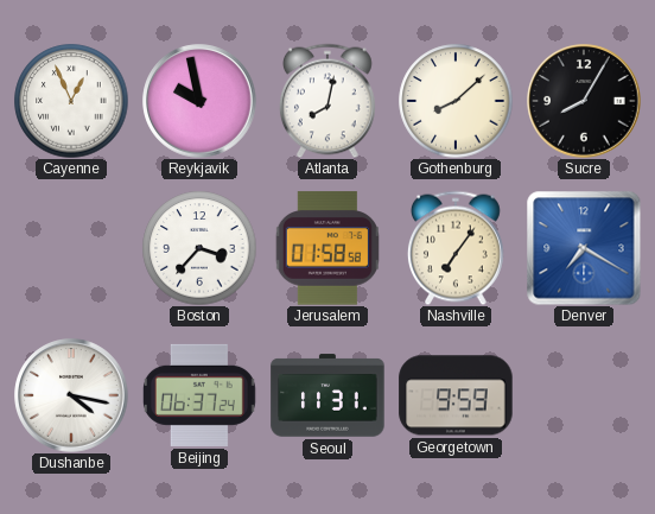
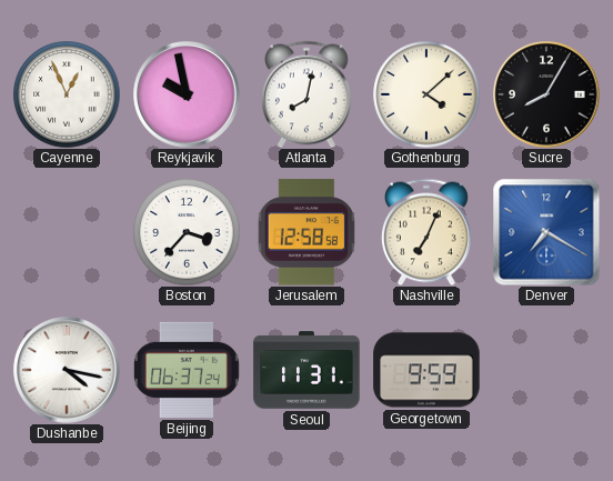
Gothenburg: 8:08 -> 4:08
Jerusalem: 01:58 -> 12:58
Nashville: 7:06 -> 7:04
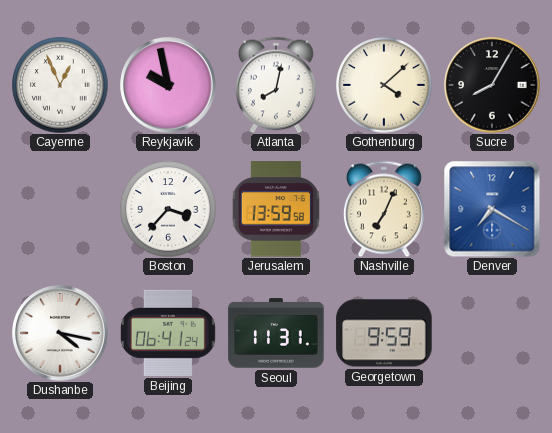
Jerusalem: 12:58 -> 13:59
Beijing: 06:37 -> 06:41
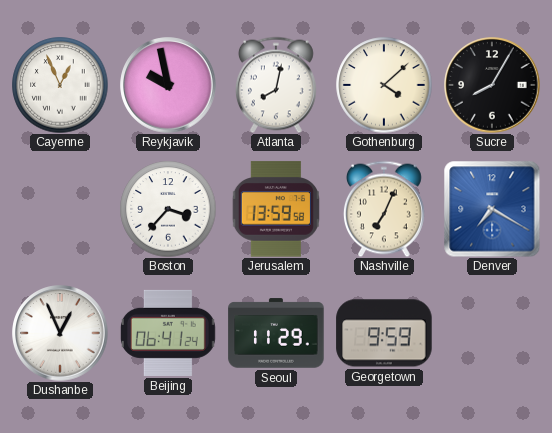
Dushanbe: 4:17 -> 12:56
Seoul: 11:31 -> 11:29
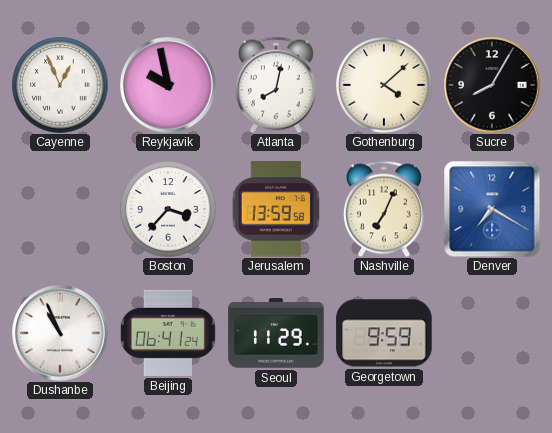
Dushanbe: 12:56 -> 10:56
